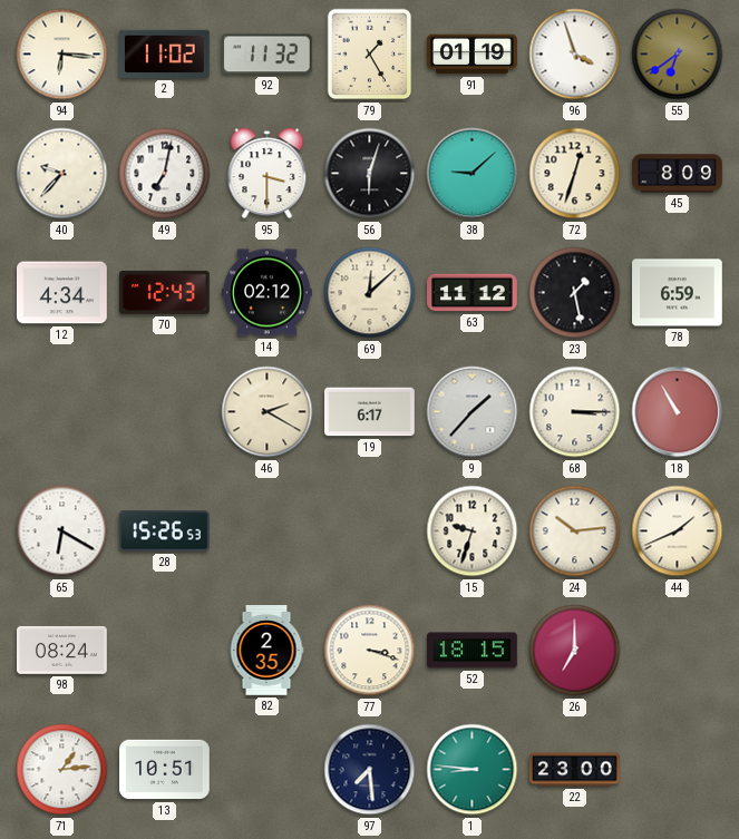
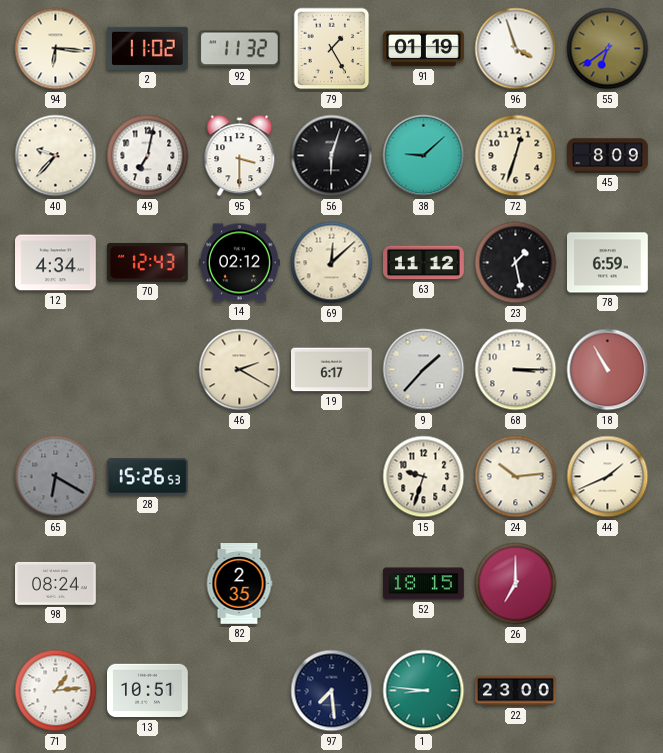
65 dial: white -> grey
77: 3:18 -> none
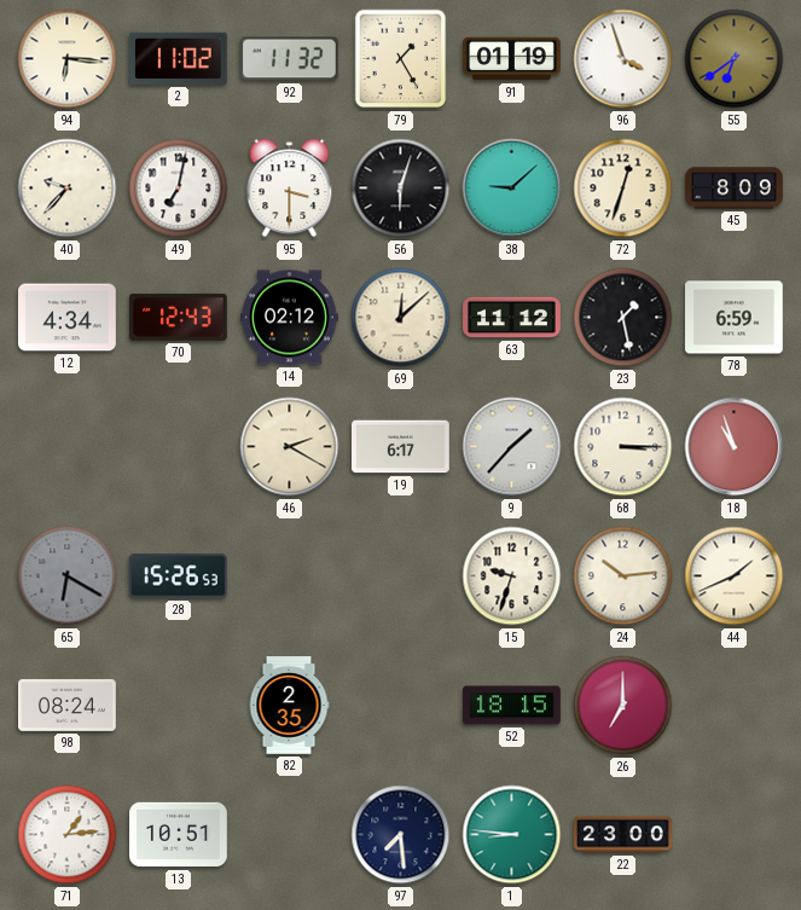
18: 10:55 -> 10:57
